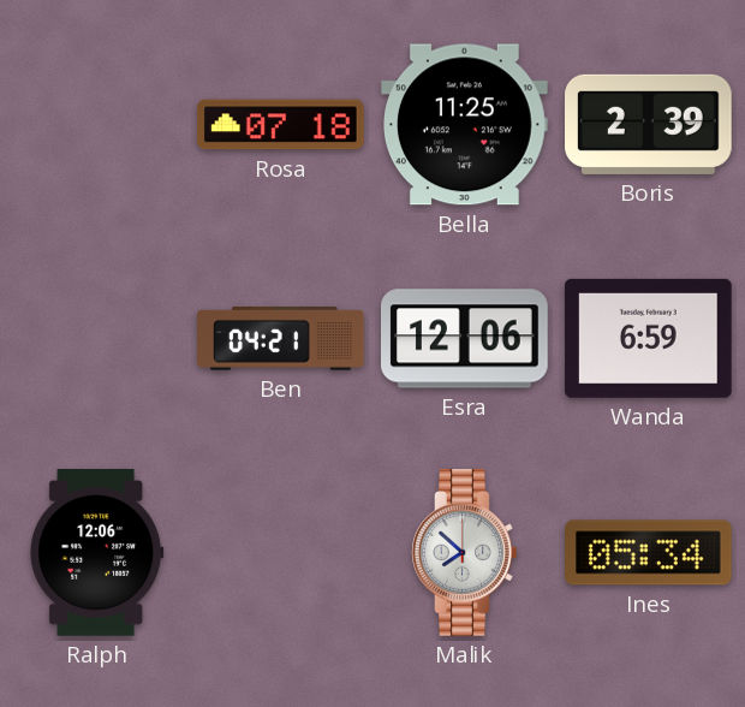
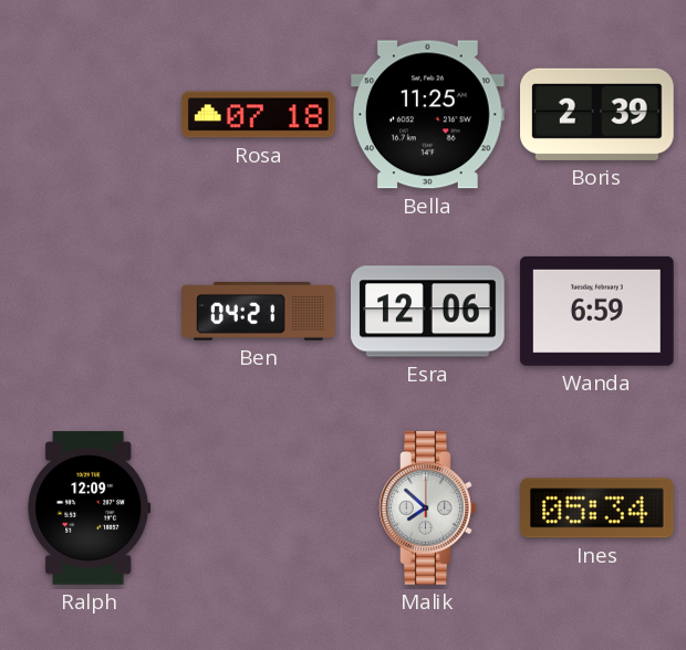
Ralph: 12:06 -> 12:09
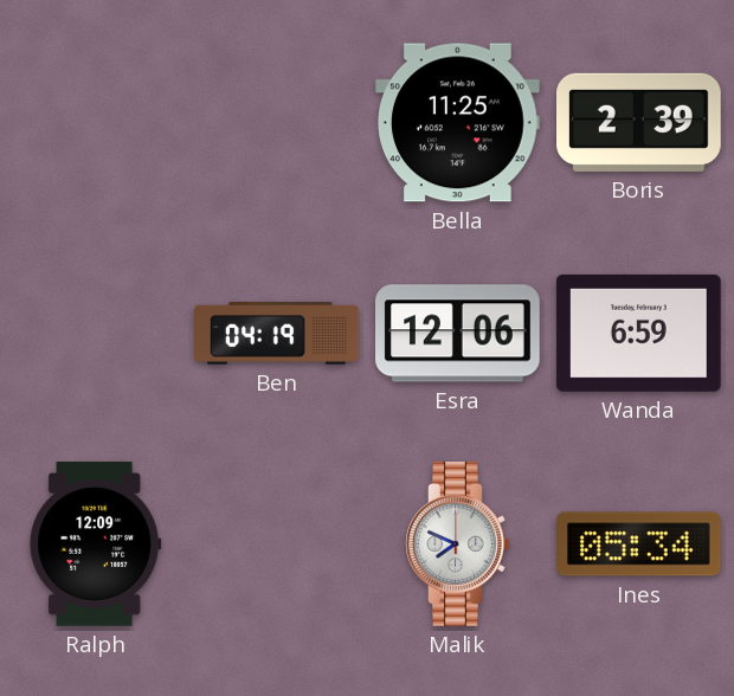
Rosa: 07:18 -> none
Ben: 04:21 -> 04:19
Malik: 7:52 -> 7:49
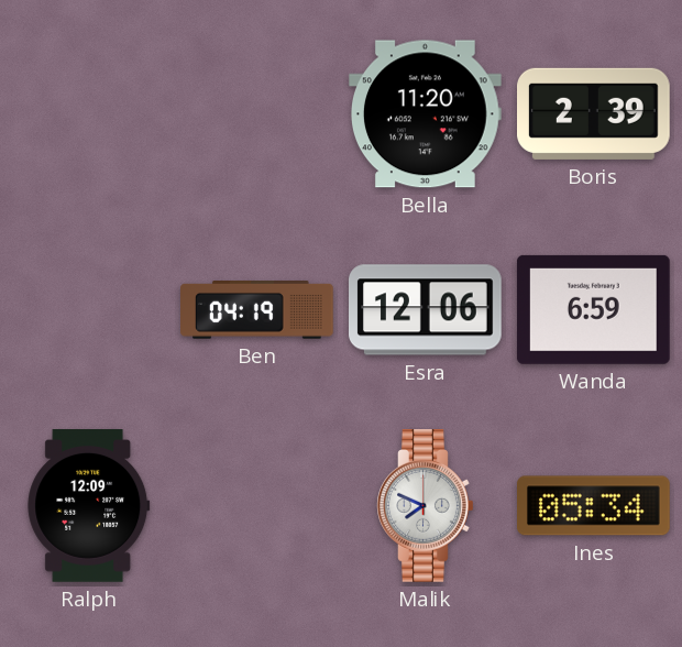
Bella: 11:25 -> 11:20
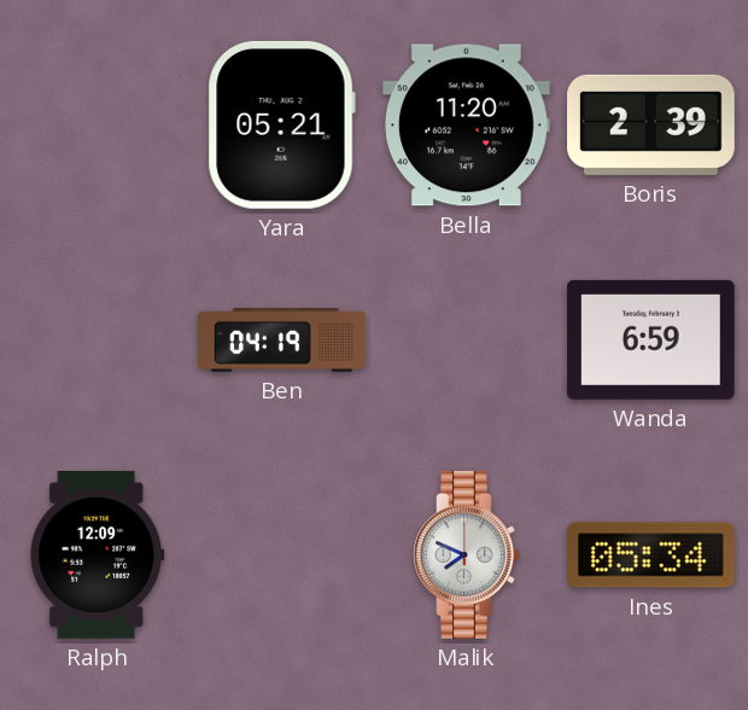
Yara: none -> 05:21
Esra: 12:06 -> none
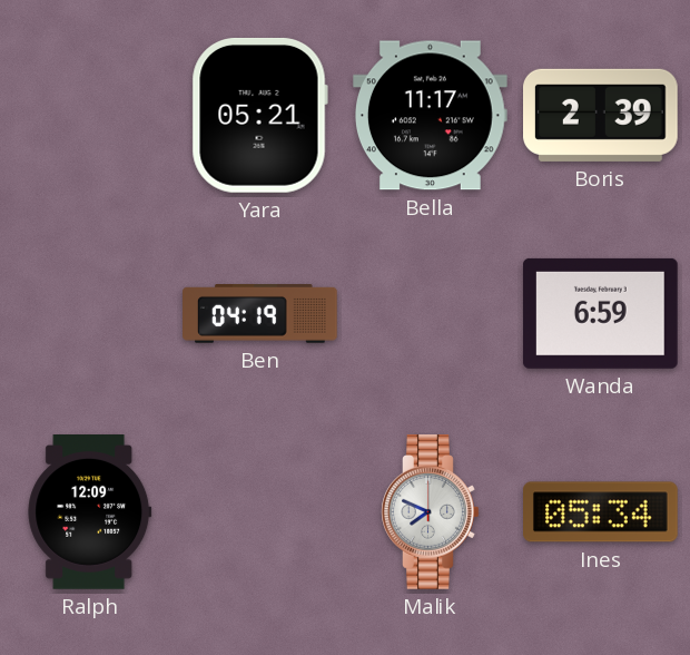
Bella: 11:20 -> 11:17
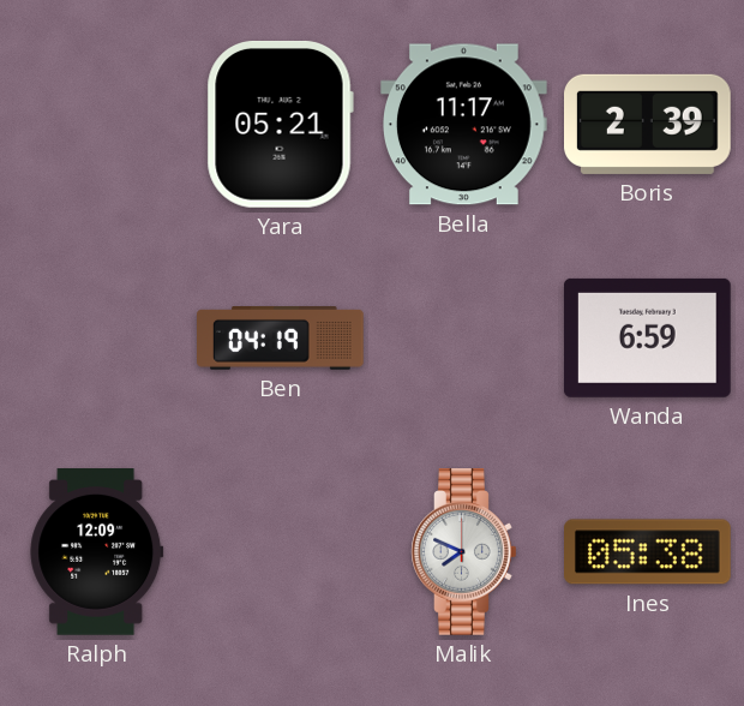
Ines: 05:34 -> 05:38
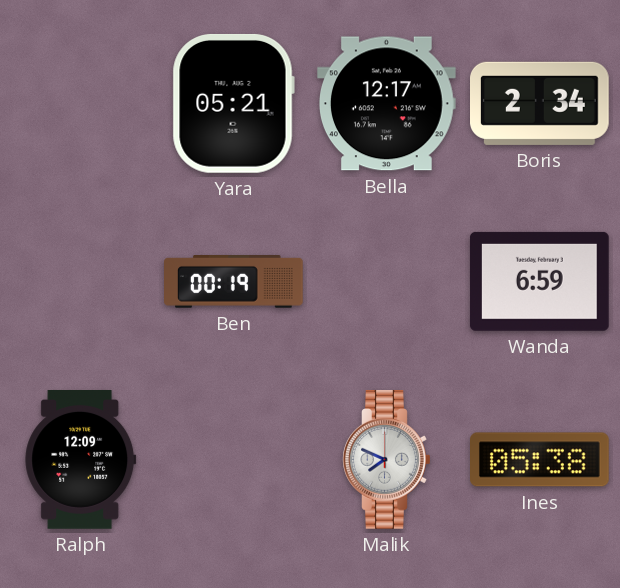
Bella: 11:17 -> 12:17
Boris: 2:39 -> 2:34
Ben: 04:19 -> 00:19
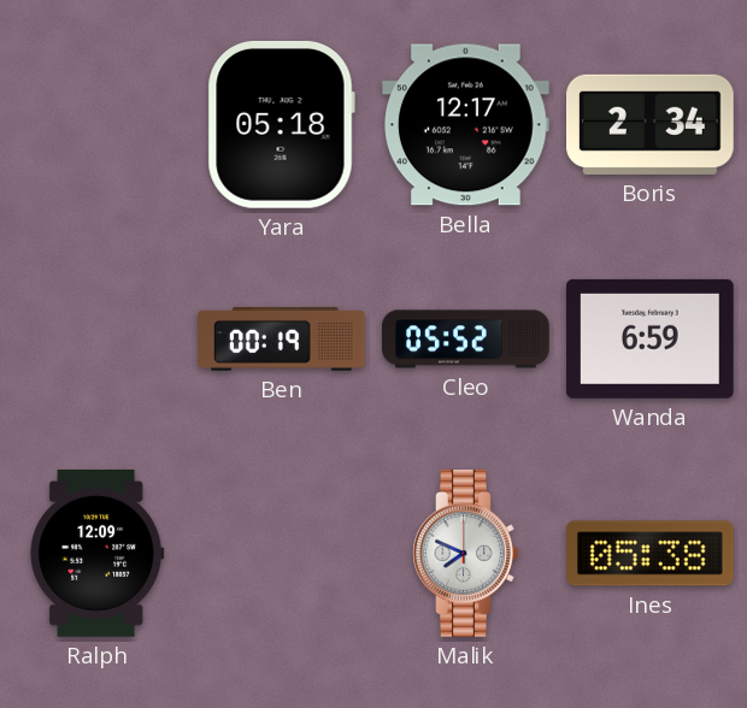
Yara: 05:21 -> 05:18
Cleo: none -> 05:52
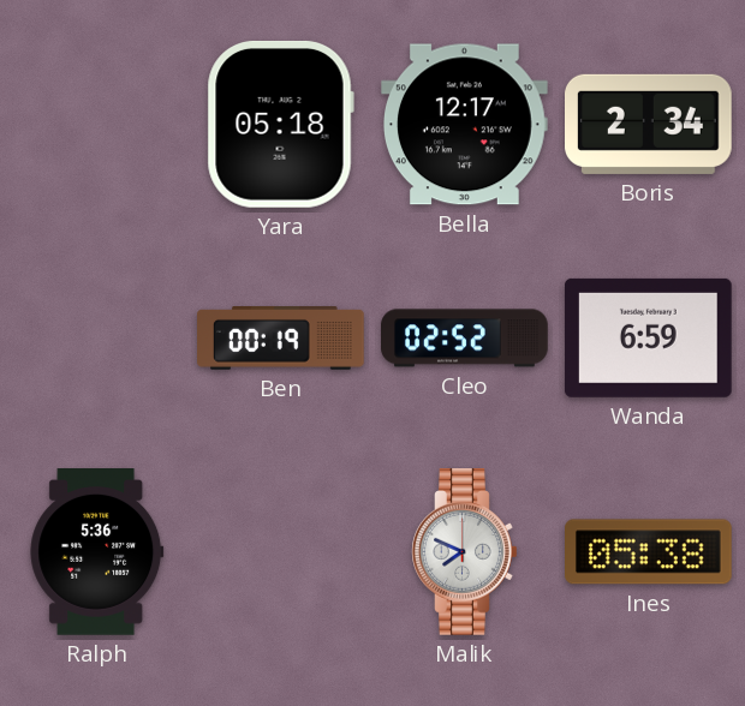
Cleo: 05:52 -> 02:52
Ralph: 12:09 -> 5:36
